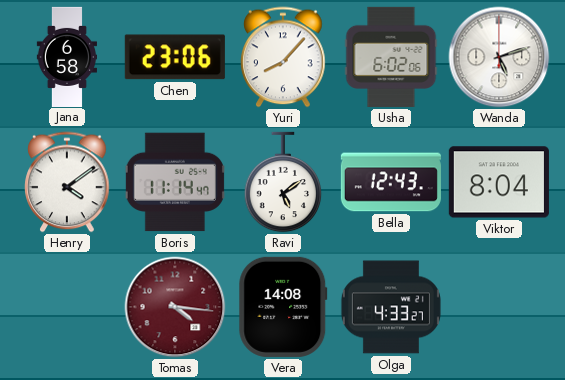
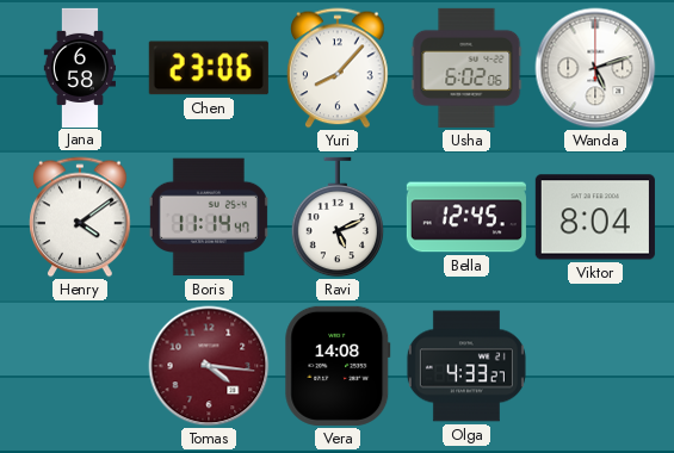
Ravi: 5:09 -> 5:11
Bella: 12:43 -> 12:45
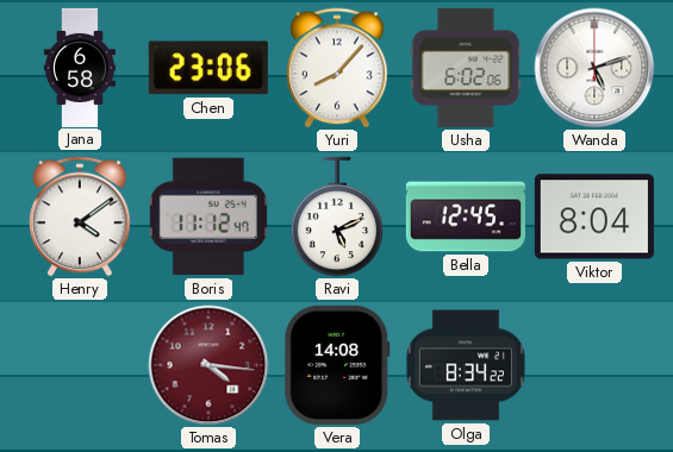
Boris: 11:14 -> 11:12
Olga: 4:33 -> 8:34
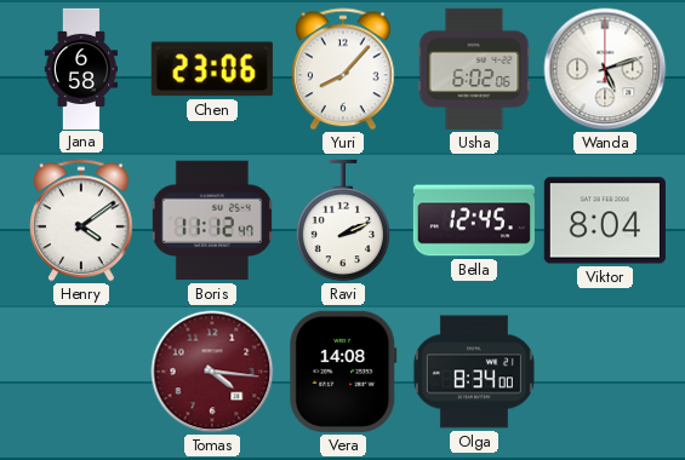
Ravi: 5:11 -> 2:11
Olga: 8:34:22 -> 8:34:00
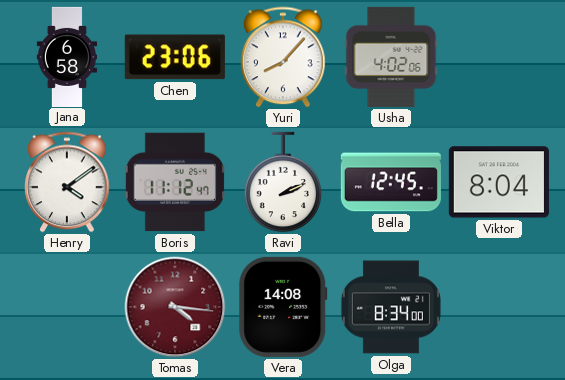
Usha: 6:02 -> 4:02
Wanda: 5:12 -> none
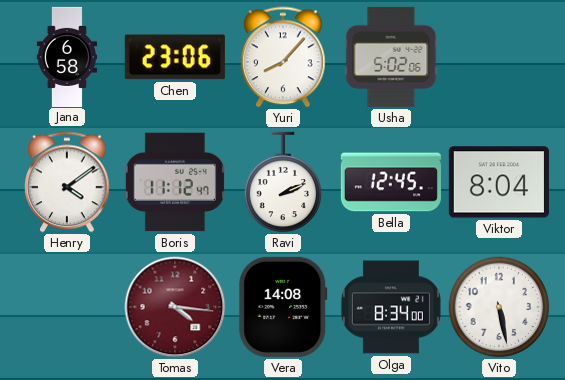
Usha: 4:02 -> 5:02
Vito: none -> 5:28
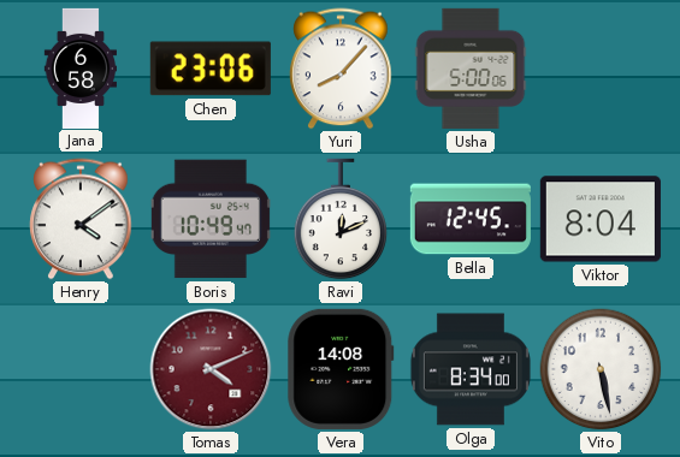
Usha: 5:02 -> 5:00
Boris: 11:12 -> 10:49
Ravi: 2:11 -> 12:11
Tomas: 4:16 -> 4:11
